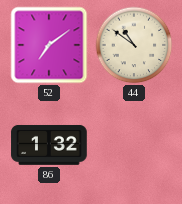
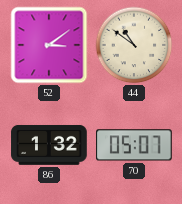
52: 7:09 -> 3:09
70: none -> 05:07
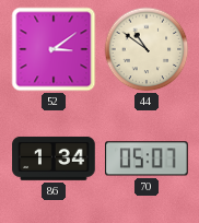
86: 1:32 -> 1:34
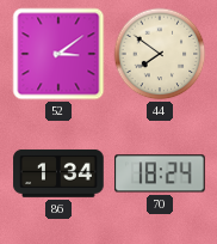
44: 10:51 -> 7:51
70: 05:07 -> 18:24
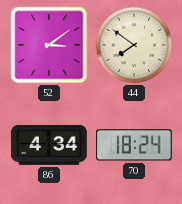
86: 1:34 -> 4:34
